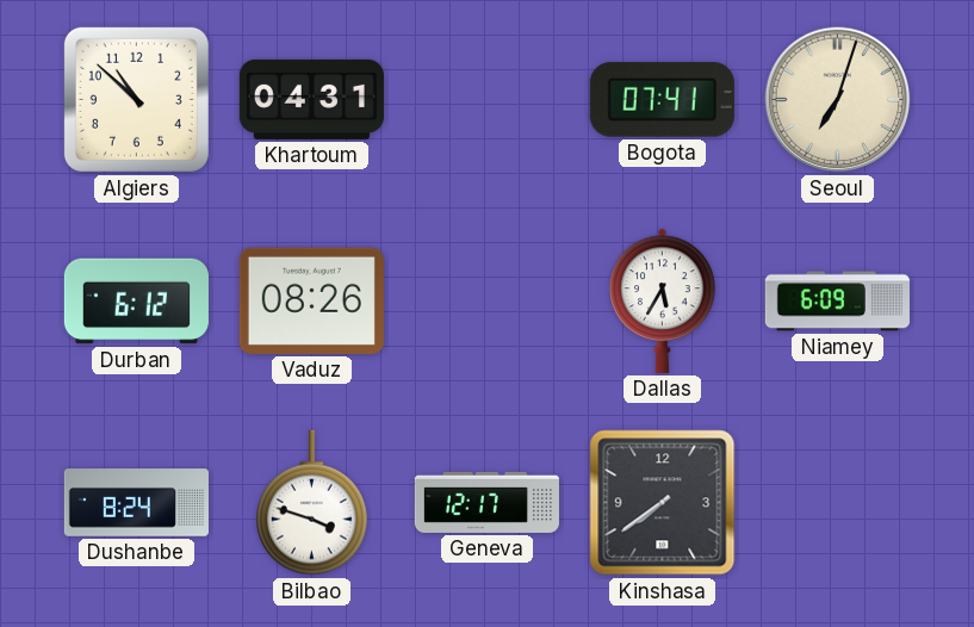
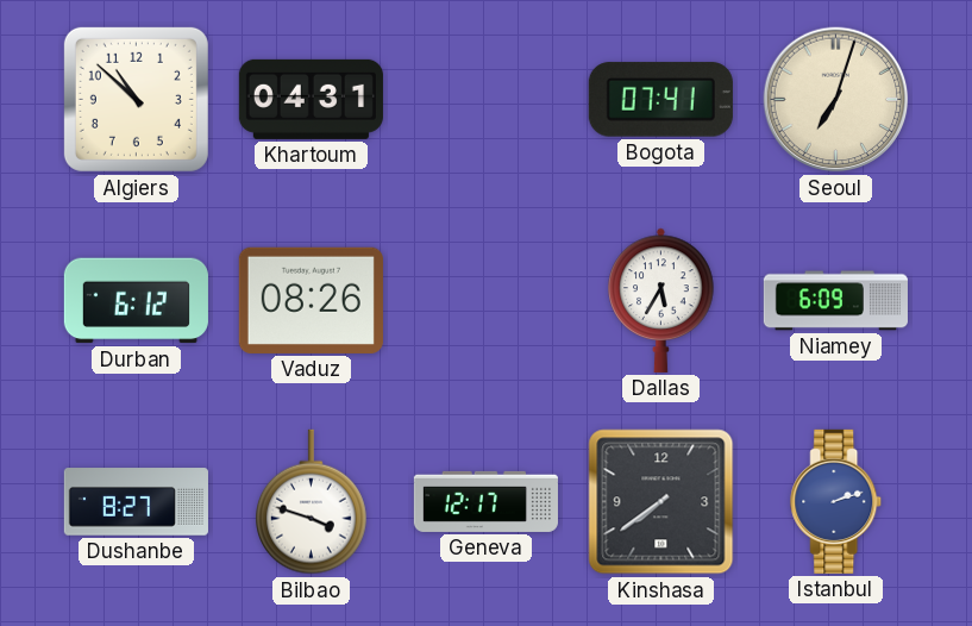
Dushanbe: 8:24 -> 8:27
Istanbul: none -> 2:12
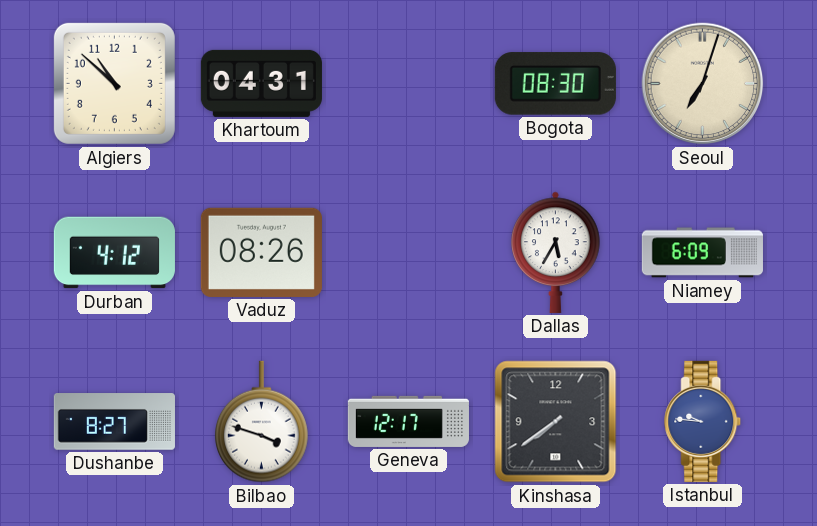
Bogota: 07:41 -> 08:30
Durban: 6:12 -> 4:12
Istanbul: 2:12 -> 9:46
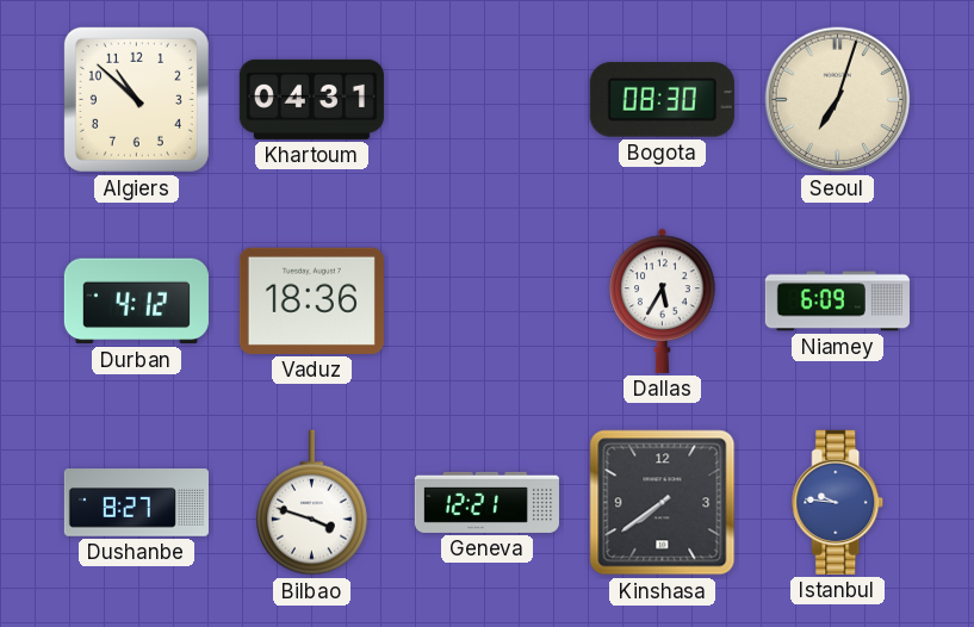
Vaduz: 08:26 -> 18:36
Geneva: 12:17 -> 12:21
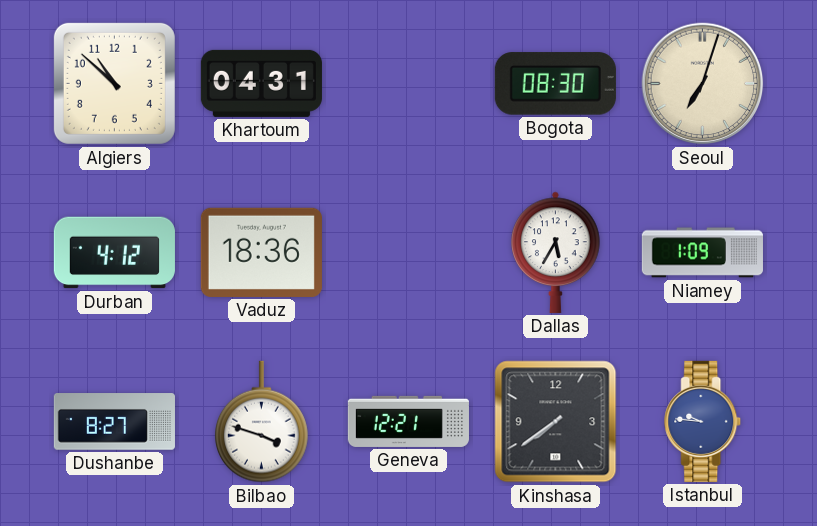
Niamey: 6:09 -> 1:09
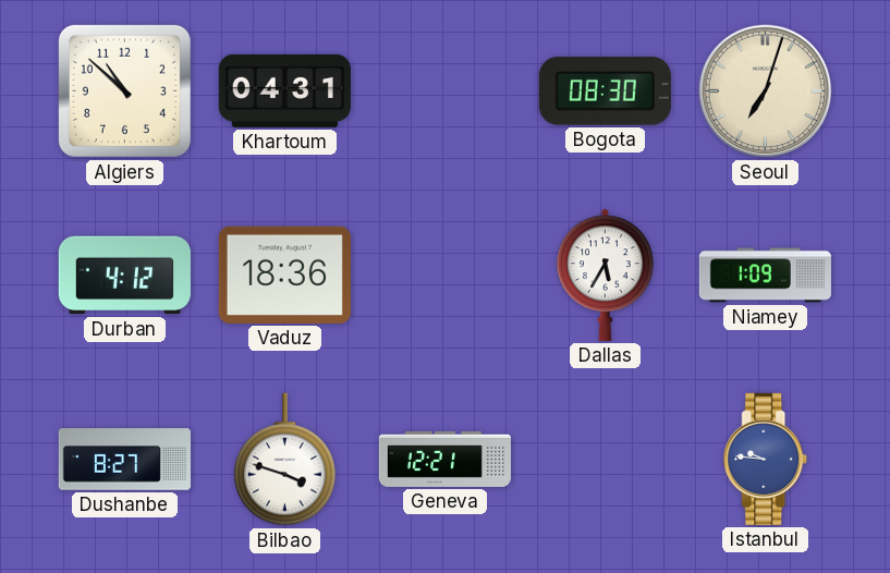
Kinshasa: 7:39 -> none
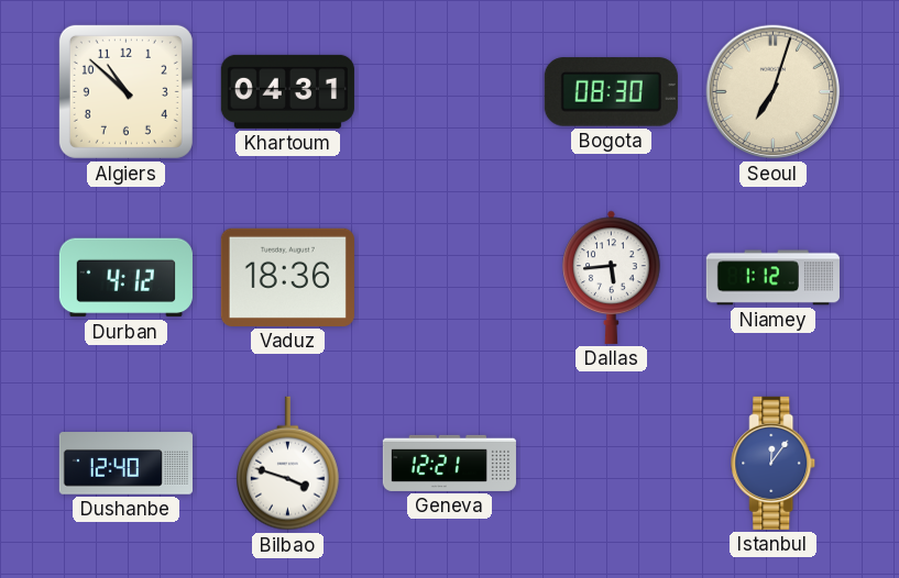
Dallas: 5:35 -> 5:44
Niamey: 1:09 -> 1:12
Dushanbe: 8:27 -> 12:40
Istanbul: 9:46 -> 12:06
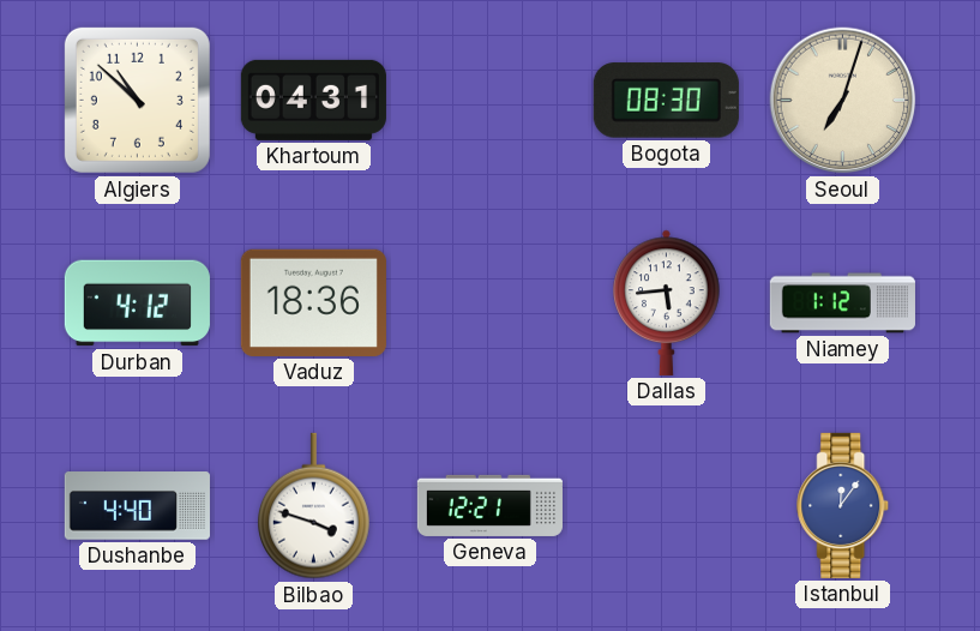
Dushanbe: 12:40 -> 4:40
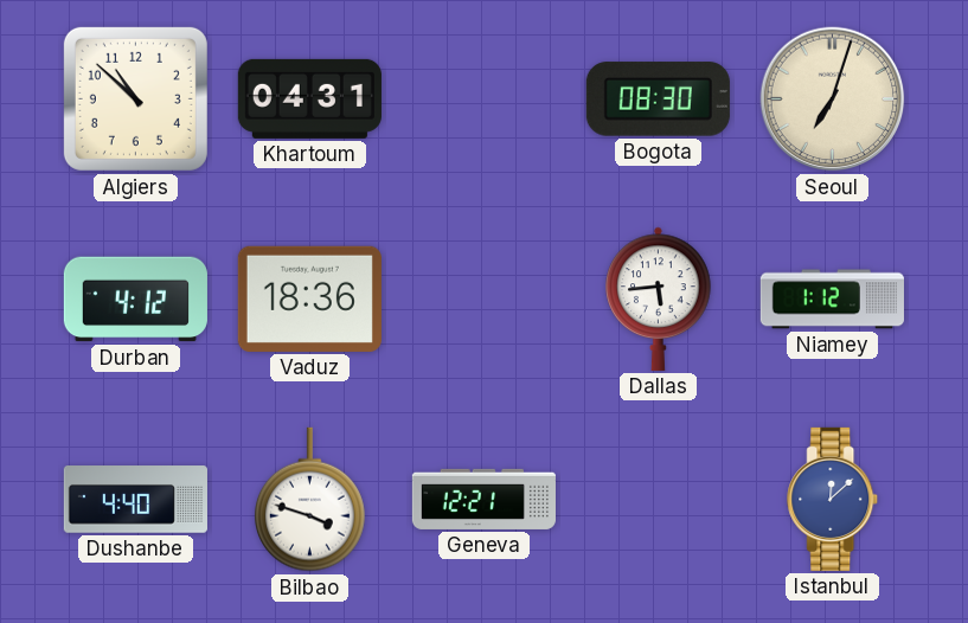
Istanbul: 12:06 -> 12:08
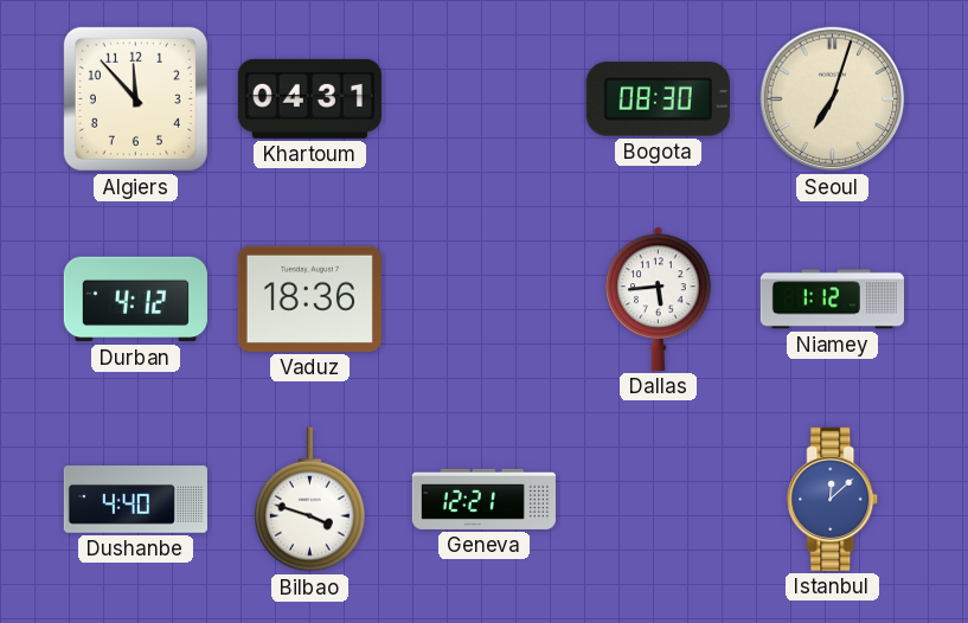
Algiers: 10:52 -> 11:53
